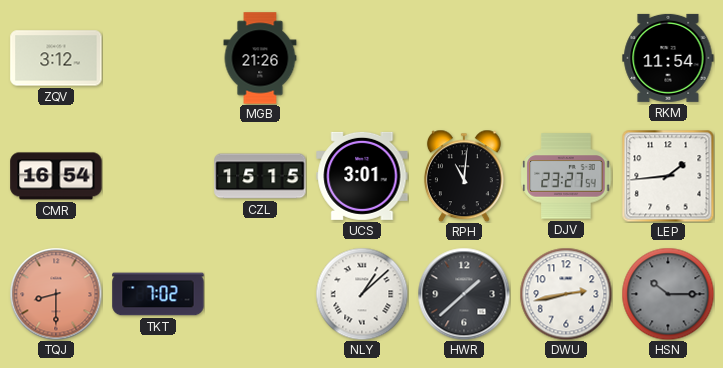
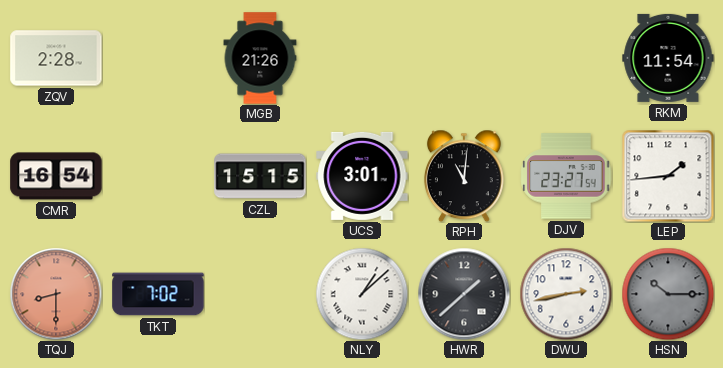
ZQV: 3:12 -> 2:28
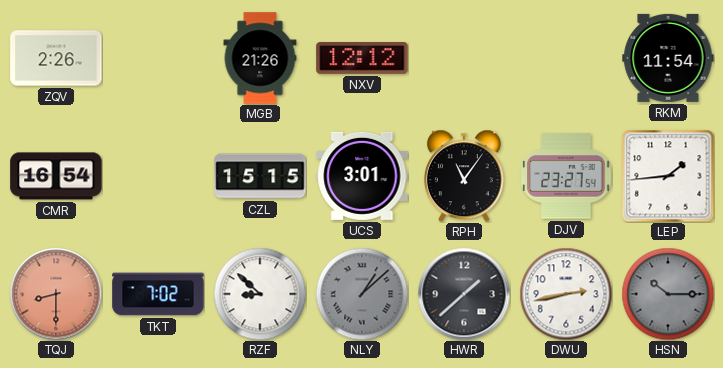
ZQV: 2:28 -> 2:26
NXV: none -> 12:12
RPH: 11:01 -> 11:06
RZF: none -> 8:52
NLY dial: white -> grey
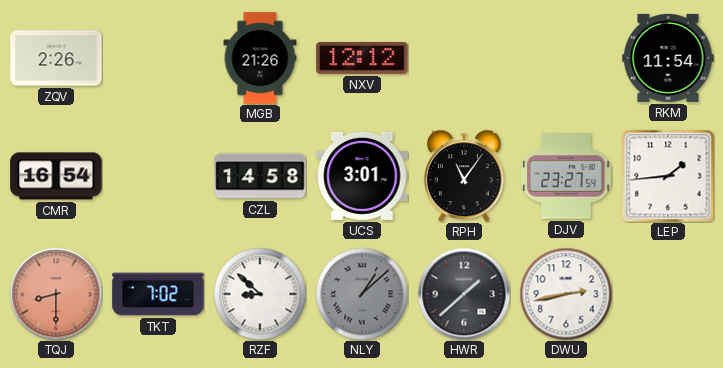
CZL: 15:15 -> 14:58
HSN: 10:15 -> none
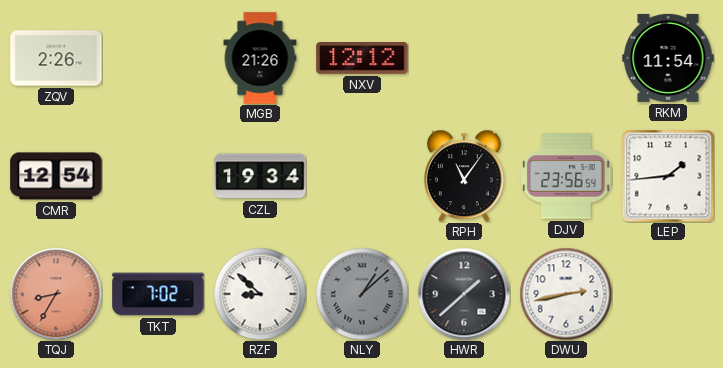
CMR: 16:54 -> 12:54
CZL: 14:58 -> 19:34
UCS: 3:01 -> none
DJV: 23:27 -> 23:56
TQJ: 8:30 -> 8:35
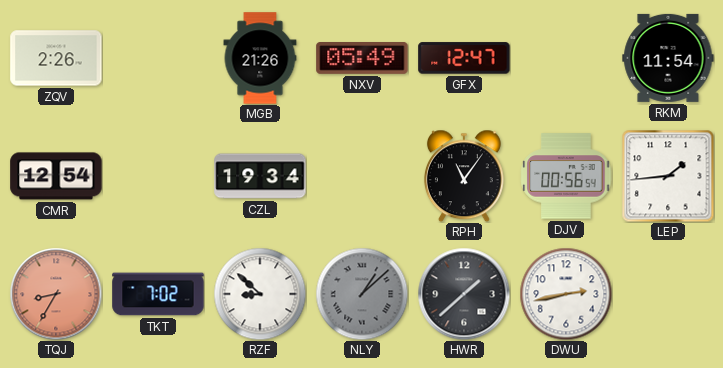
NXV: 12:12 -> 05:49
GFX: none -> 12:47
DJV: 23:56 -> 00:56
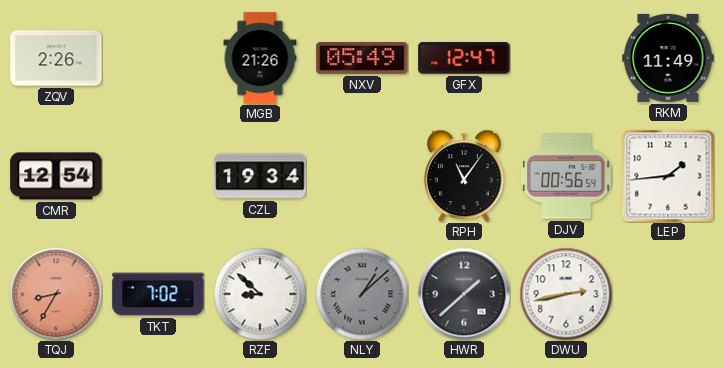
RKM: 11:54 -> 11:49
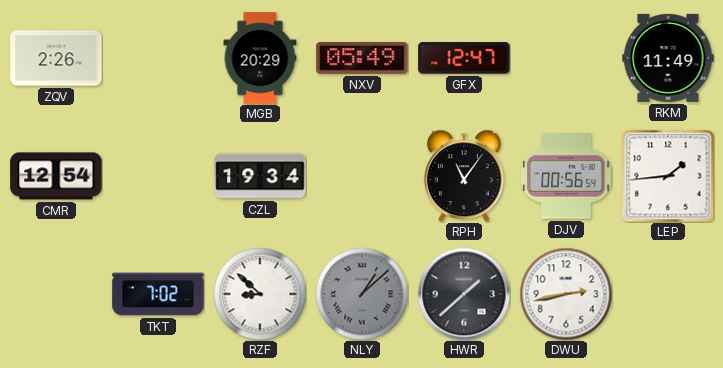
MGB: 21:26 -> 20:29
TQJ: 8:35 -> none
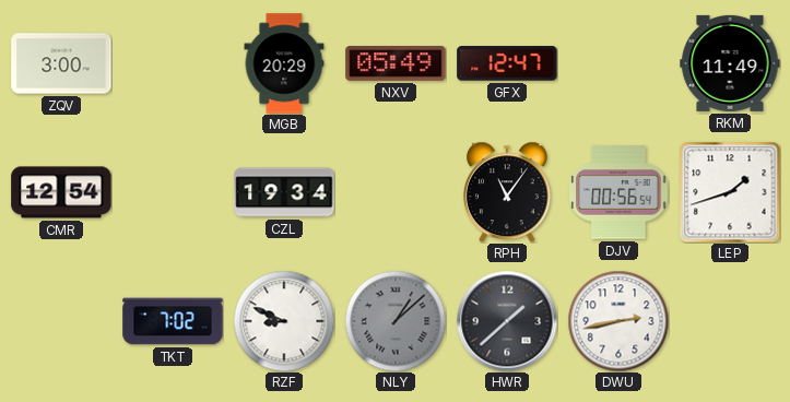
ZQV: 2:26 -> 3:00
LEP: 1:44 -> 1:42
RZF: 8:52 -> 8:49
